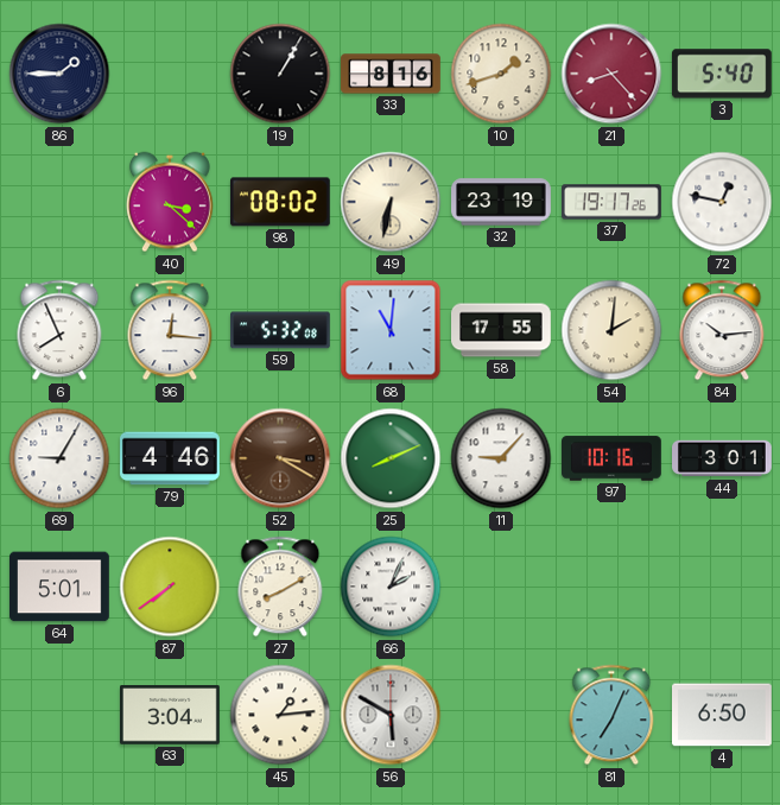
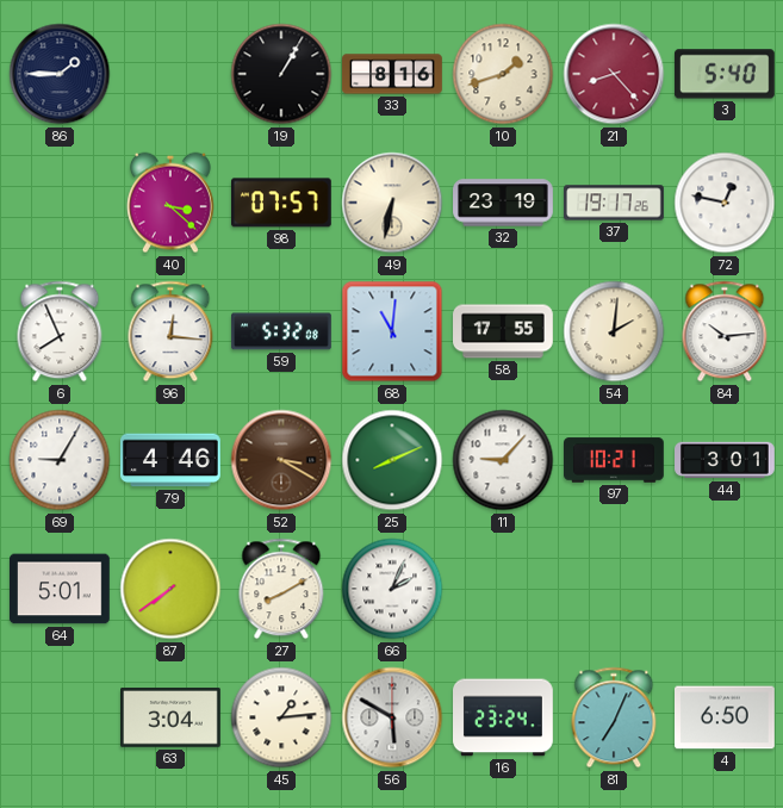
98: 08:02 -> 07:57
97: 10:16 -> 10:21
16: none -> 23:24
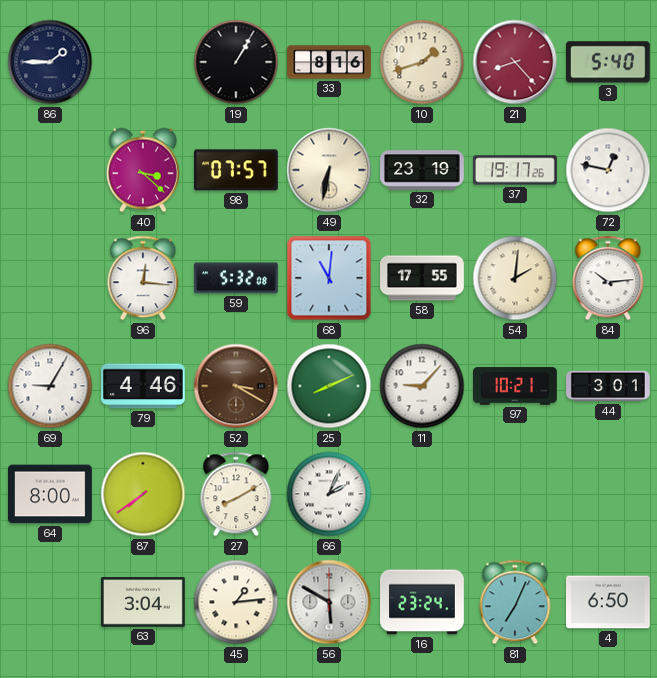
6: 7:56 -> none
64: 5:01 -> 8:00
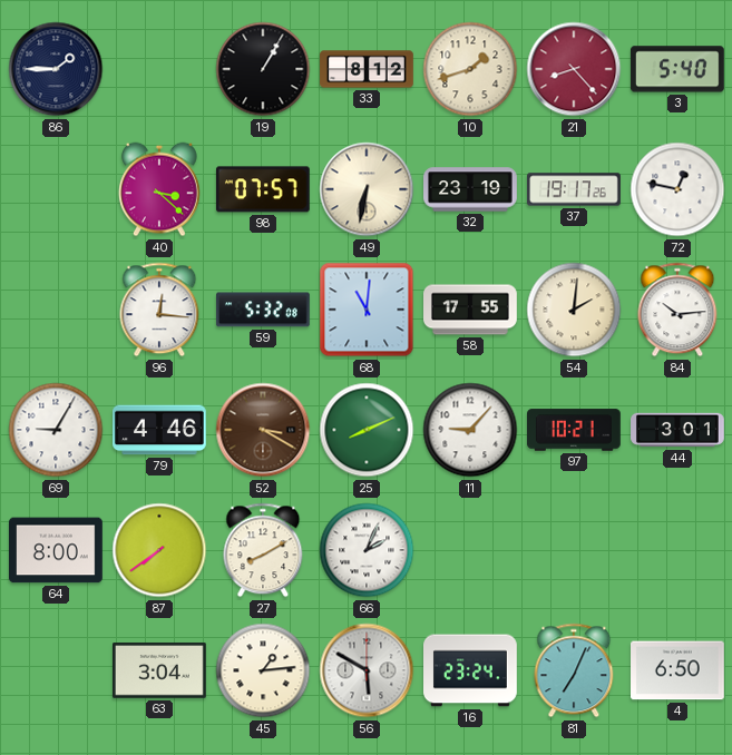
33: 8:16 -> 8:12
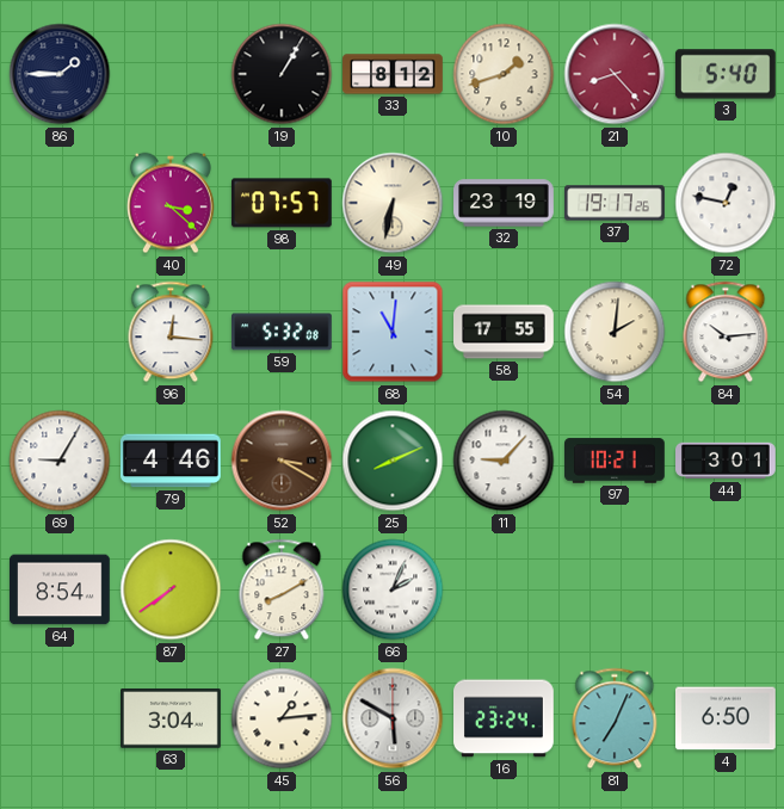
64: 8:00 -> 8:54
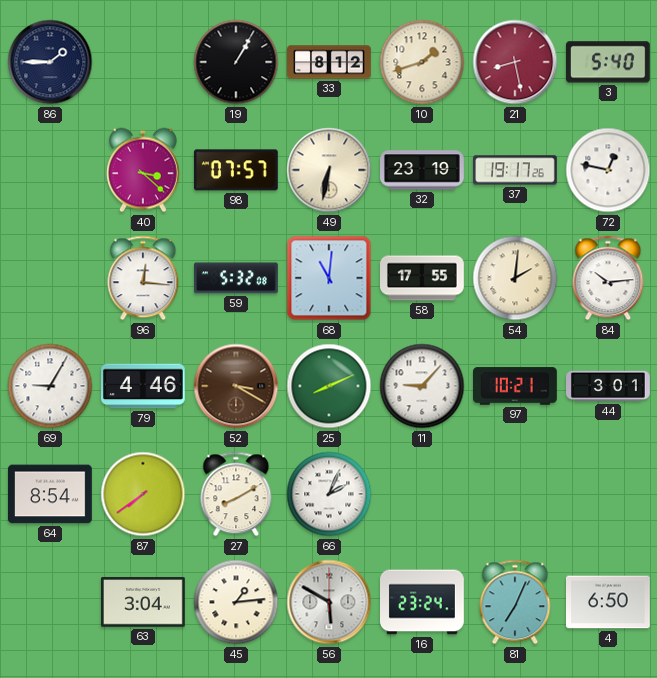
21: 8:23 -> 8:28
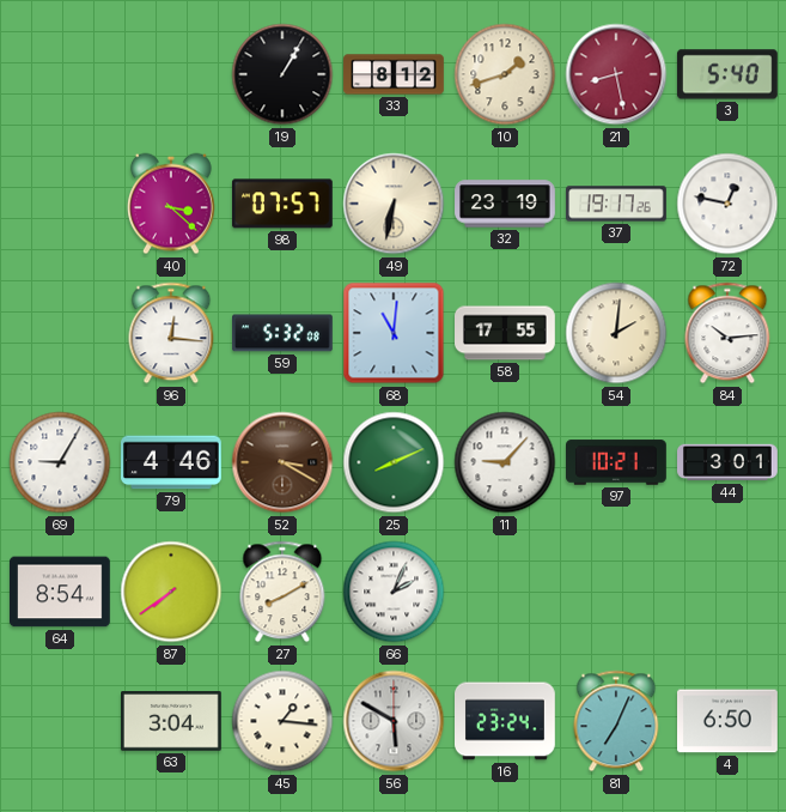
86: 1:45 -> none
45: 1:14 -> 1:16
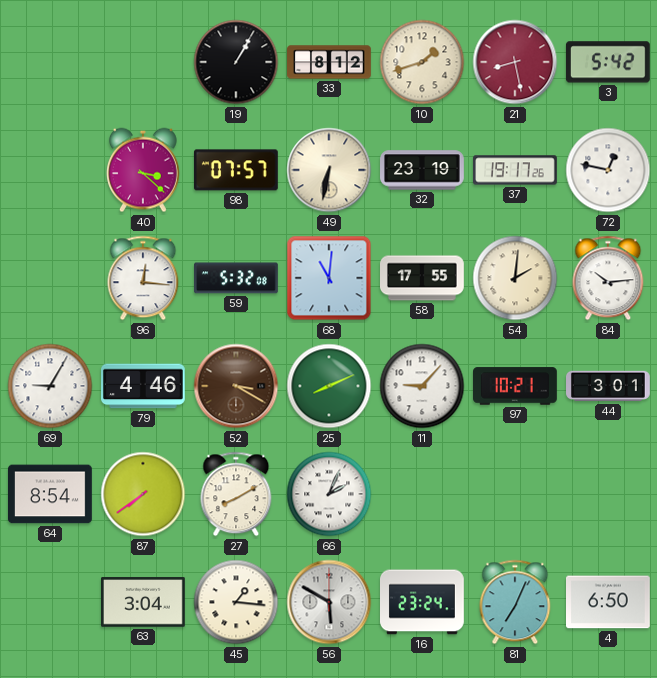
3: 5:40 -> 5:42
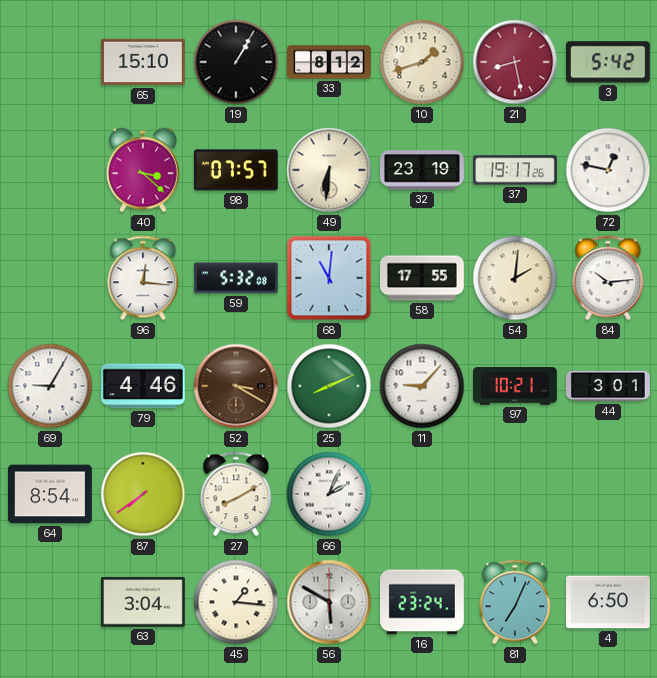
65: none -> 15:10
49: 6:32 -> 6:31
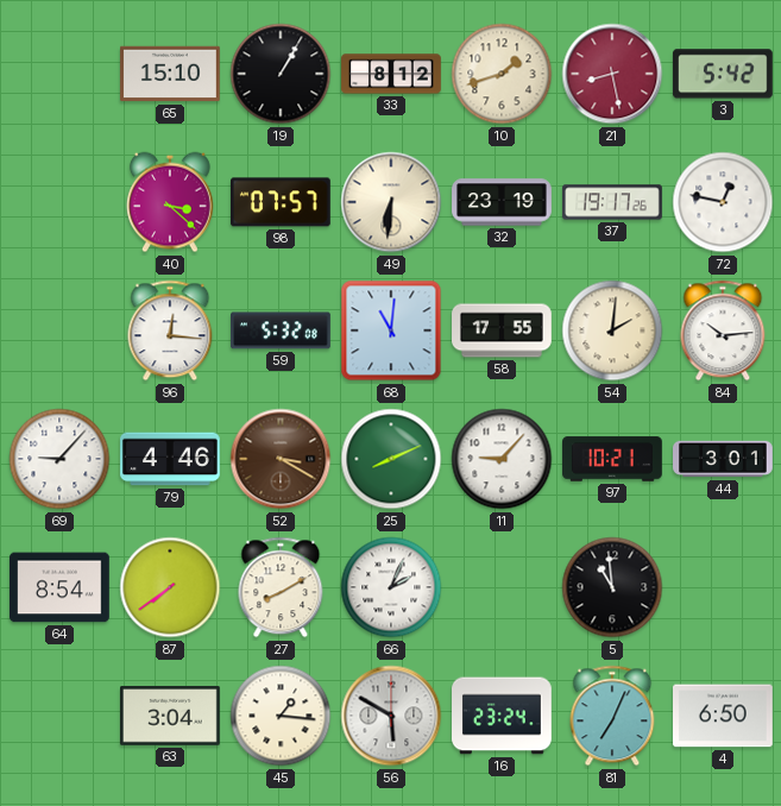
69: 9:05 -> 9:07
5: none -> 10:59
